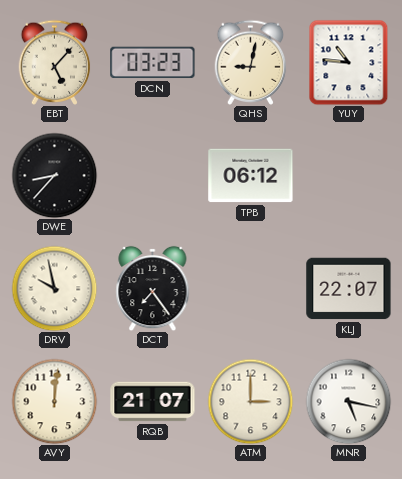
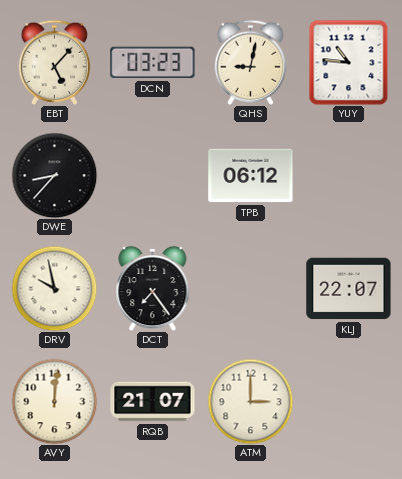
MNR: 5:17 -> none
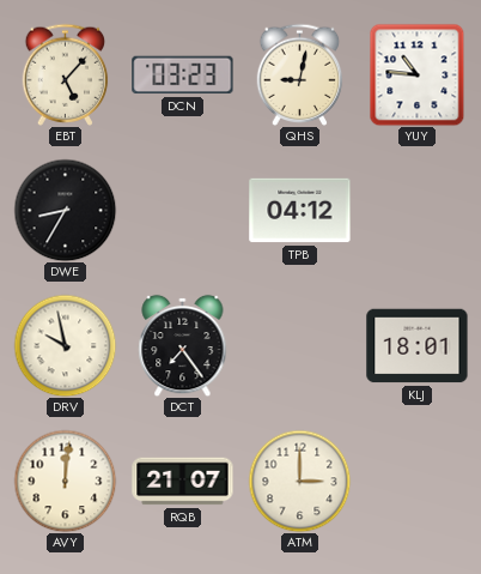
DWE: 8:37 -> 8:35
TPB: 06:12 -> 04:12
KLJ: 22:07 -> 18:01
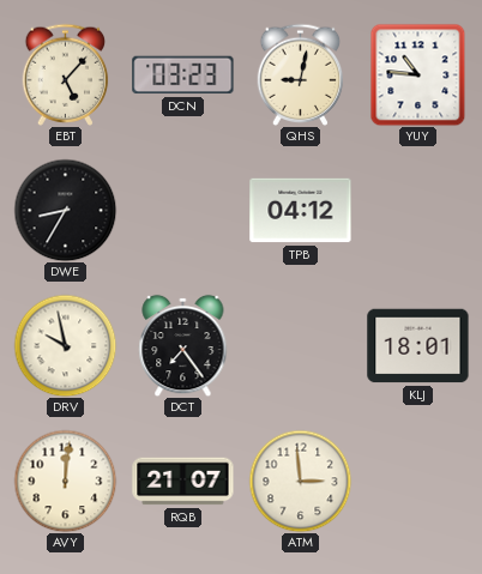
ATM: 3:00 -> 2:59
